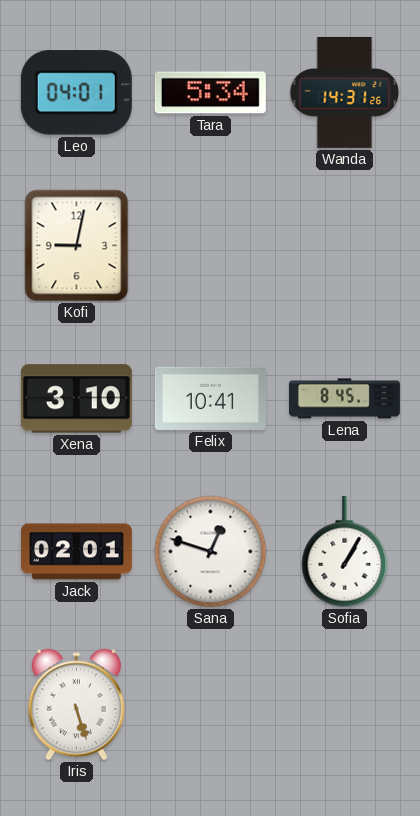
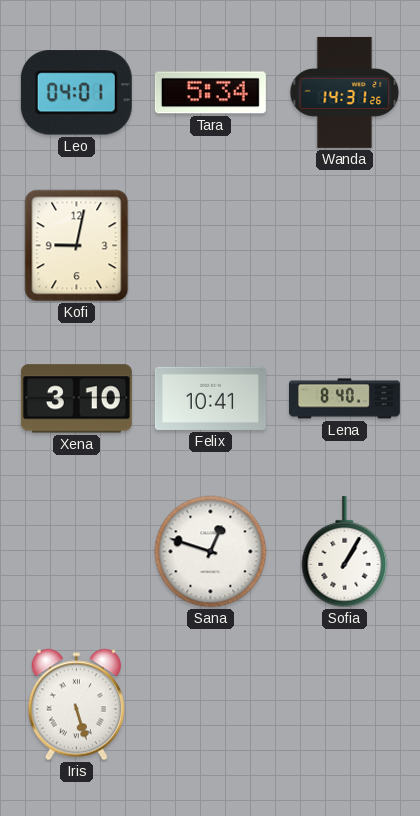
Lena: 8:45 -> 8:40
Jack: 02:01 -> none
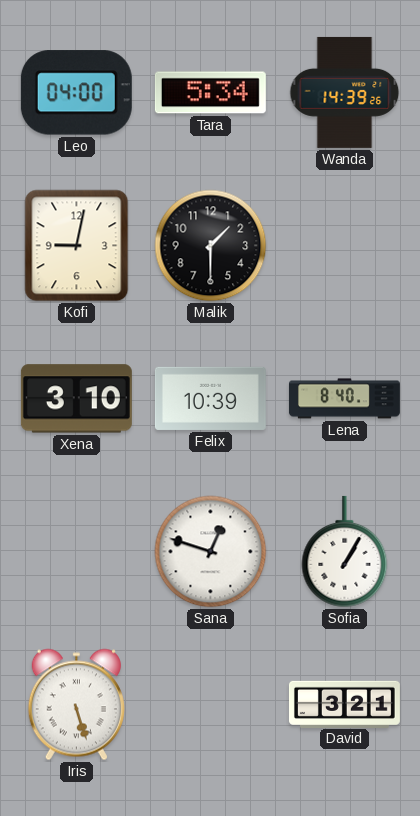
Leo: 04:01 -> 04:00
Wanda: 14:31 -> 14:39
Malik: none -> 1:30
Felix: 10:41 -> 10:39
David: none -> 3:21
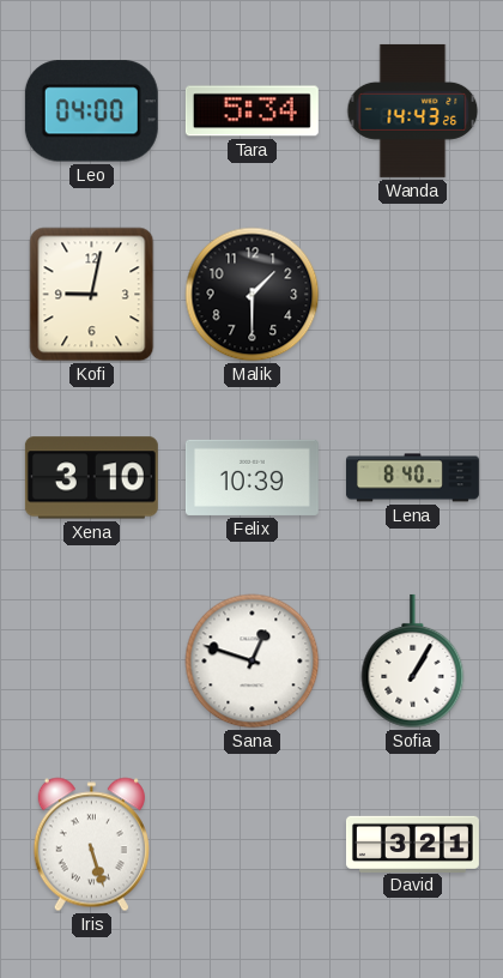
Wanda: 14:39 -> 14:43
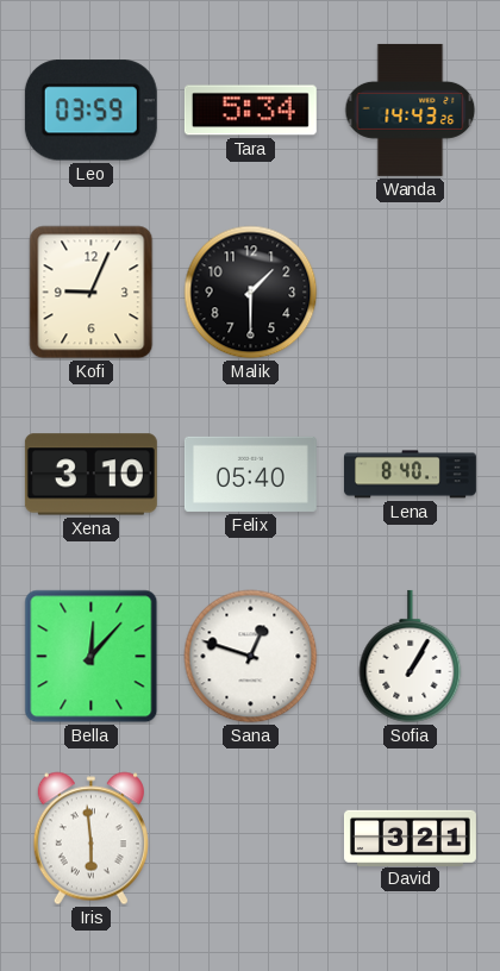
Leo: 04:00 -> 03:59
Kofi: 9:02 -> 9:04
Felix: 10:39 -> 05:40
Bella: none -> 12:07
Iris: 5:27 -> 5:59
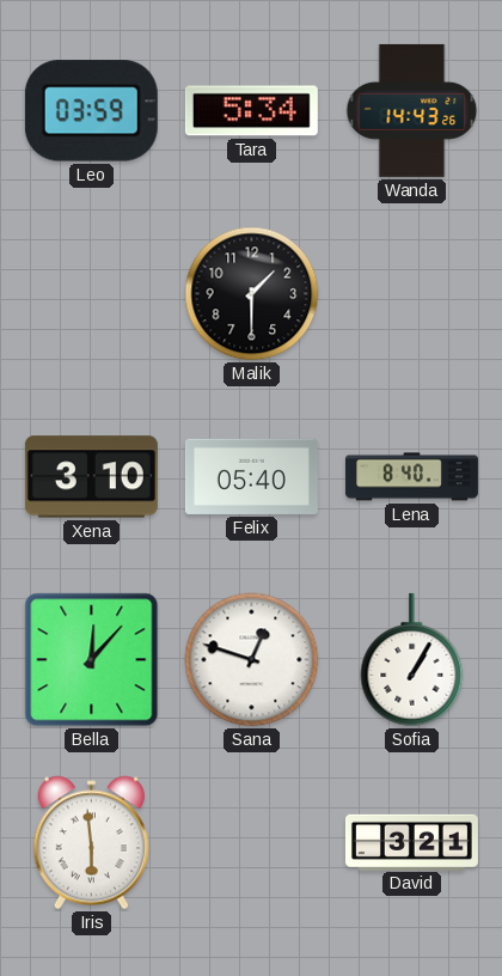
Kofi: 9:04 -> none
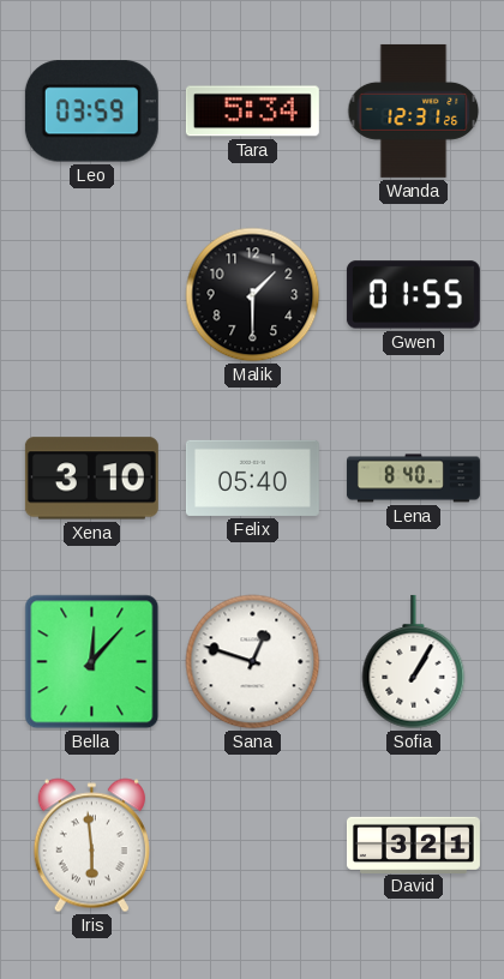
Wanda: 14:43 -> 12:31
Gwen: none -> 01:55
